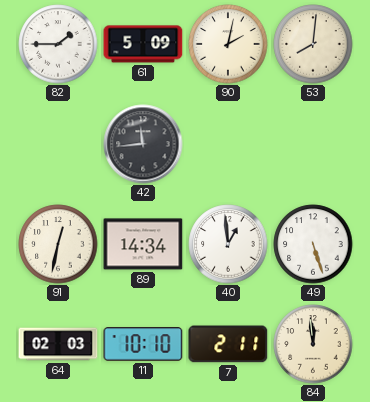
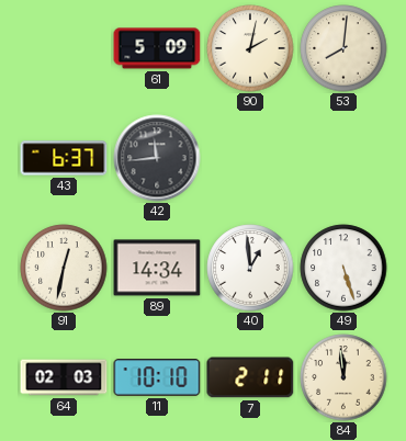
82: 1:45 -> none
43: none -> 6:37
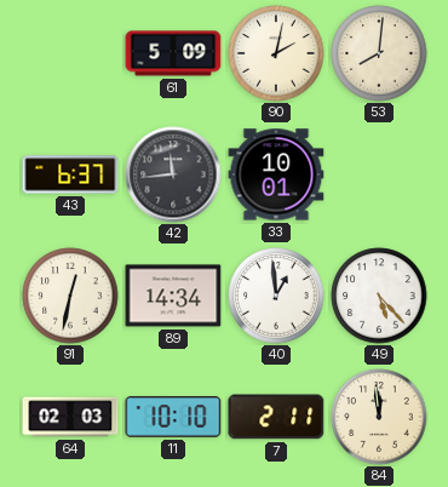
33: none -> 10:01
49: 5:27 -> 5:23
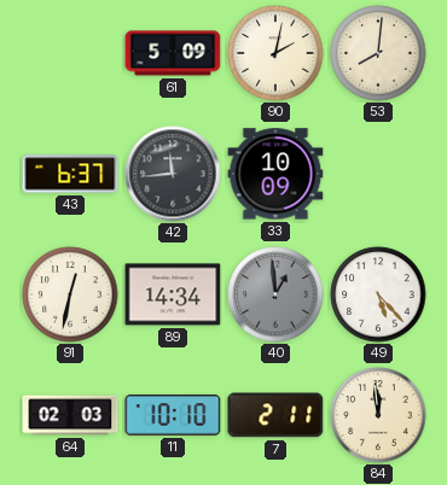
33: 10:01 -> 10:09
40 dial: white -> grey
